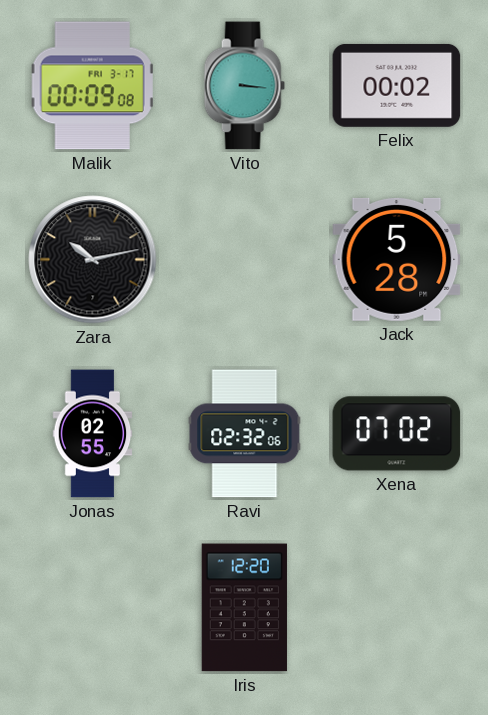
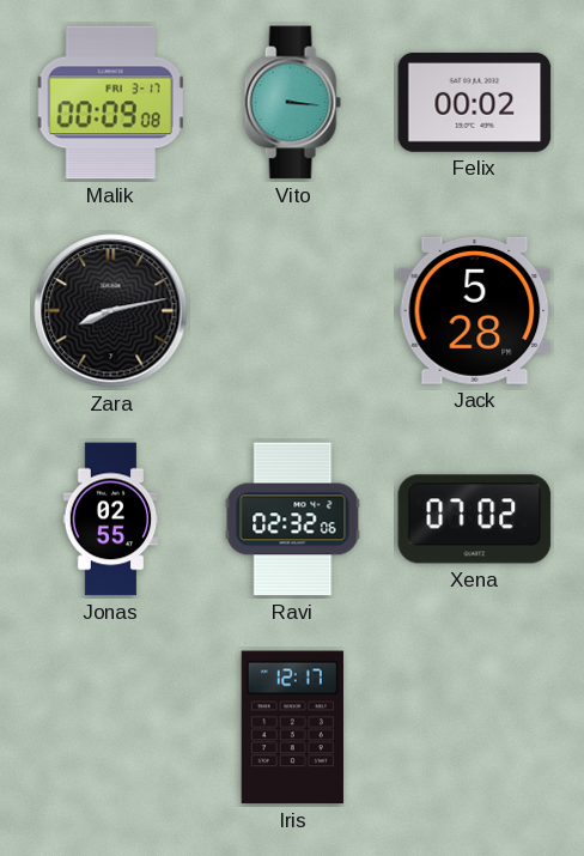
Zara: 10:13 -> 8:13
Iris: 12:20 -> 12:17
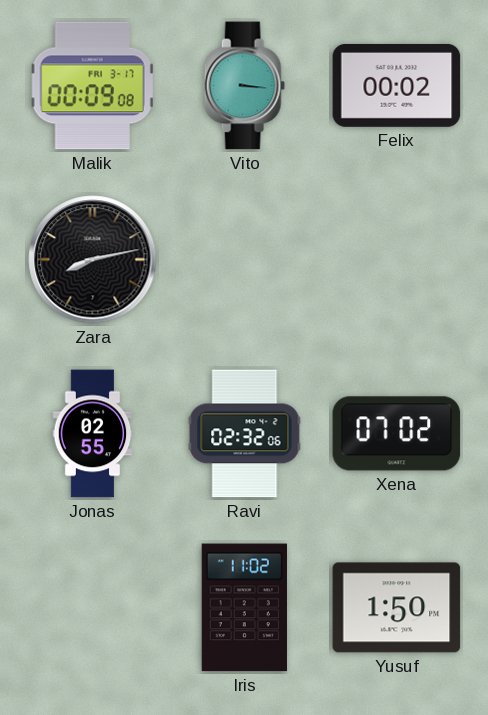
Jack: 5:28 -> none
Iris: 12:17 -> 11:02
Yusuf: none -> 1:50
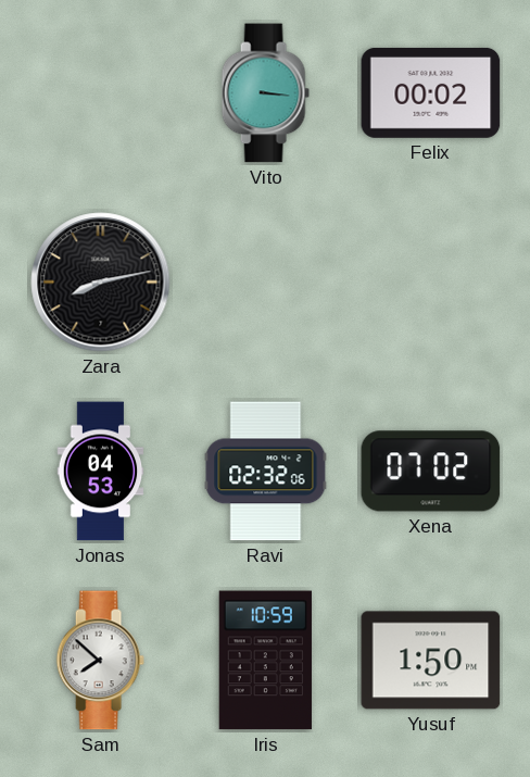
Malik: 00:09 -> none
Jonas: 02:55 -> 04:53
Sam: none -> 7:52
Iris: 11:02 -> 10:59
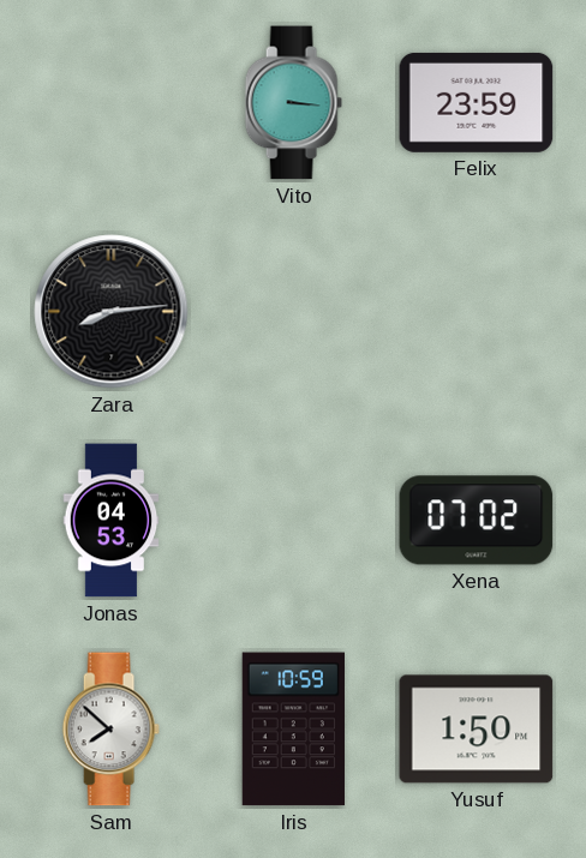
Felix: 00:02 -> 23:59
Zara: 8:13 -> 8:14
Ravi: 02:32 -> none
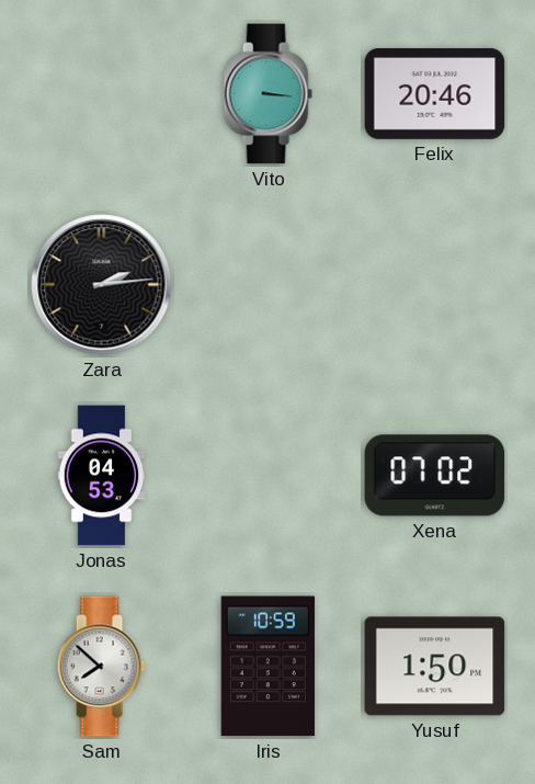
Felix: 23:59 -> 20:46
Zara: 8:14 -> 2:14
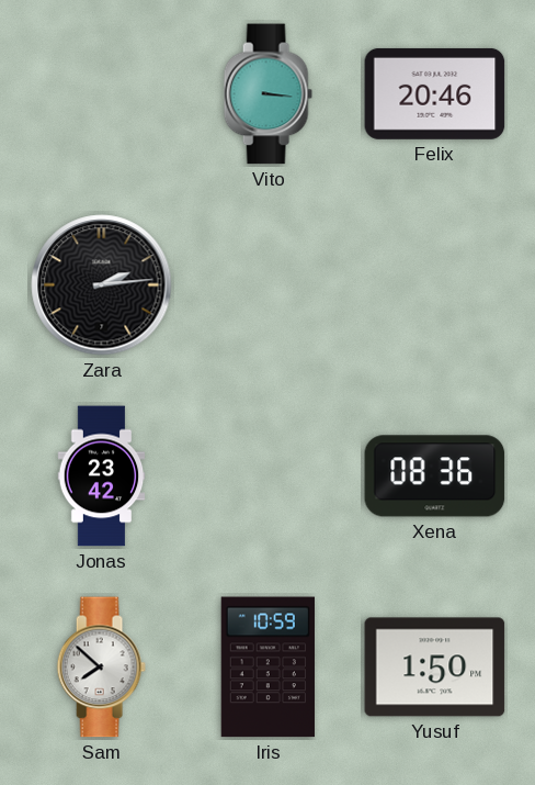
Jonas: 04:53 -> 23:42
Xena: 07:02 -> 08:36
